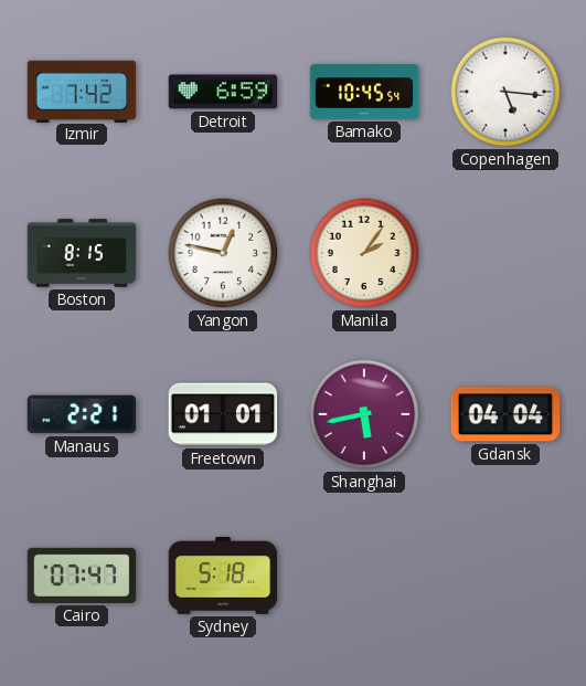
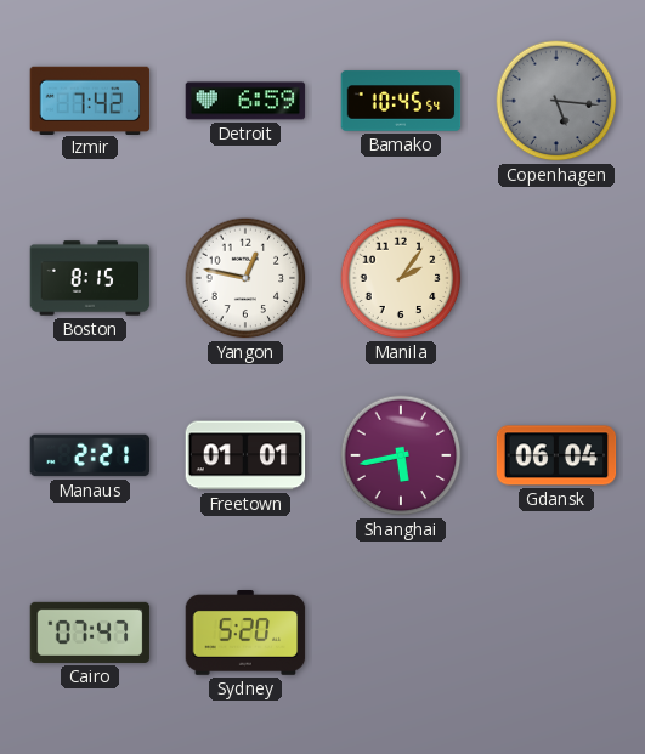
Copenhagen dial: white -> grey
Gdansk: 04:04 -> 06:04
Sydney: 5:18 -> 5:20
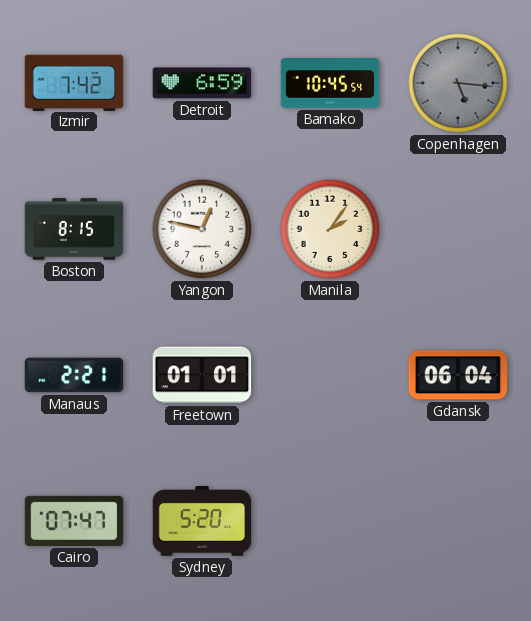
Shanghai: 5:43 -> none
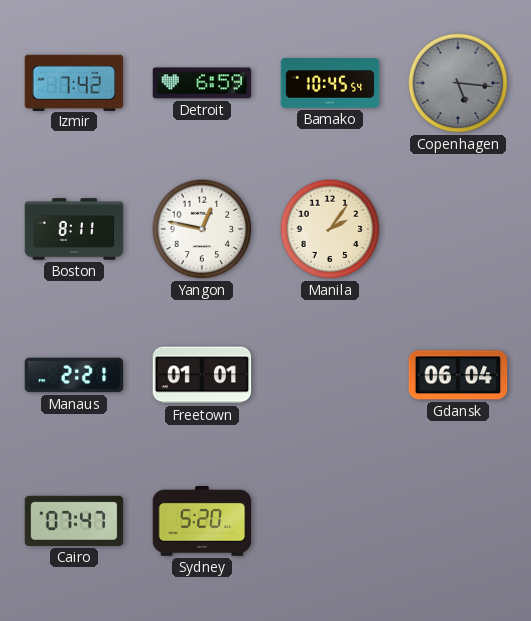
Boston: 8:15 -> 8:11
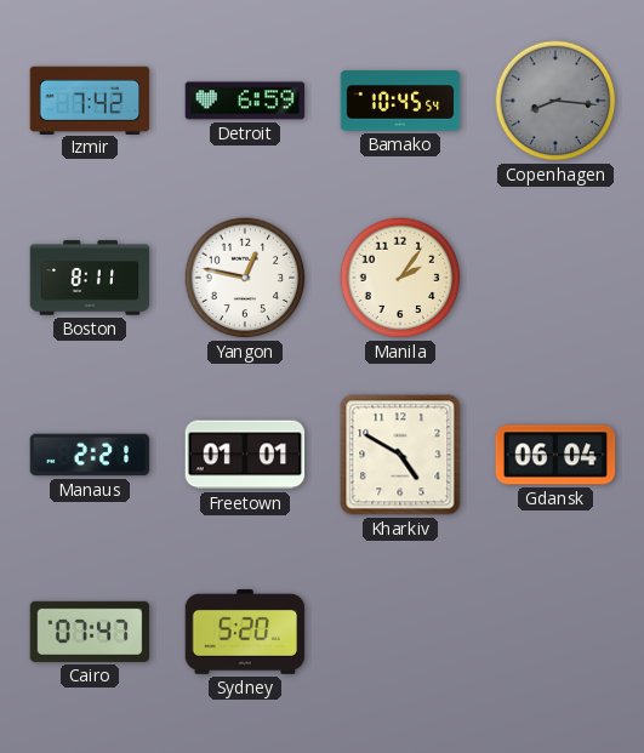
Copenhagen: 5:16 -> 8:16
Kharkiv: none -> 4:50
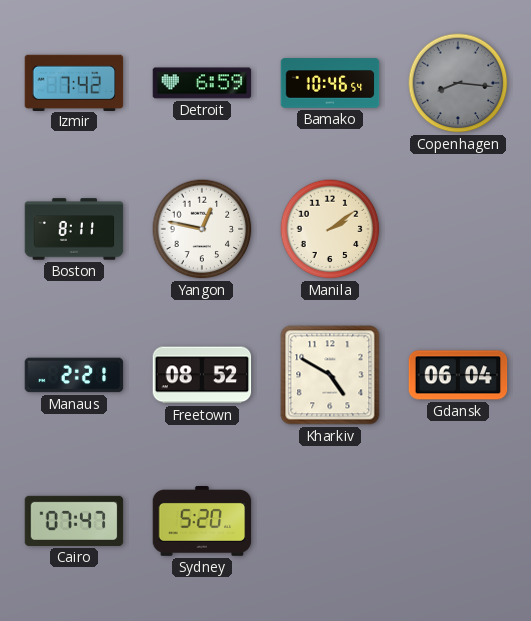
Bamako: 10:45 -> 10:46
Manila: 2:06 -> 2:09
Freetown: 01:01 -> 08:52
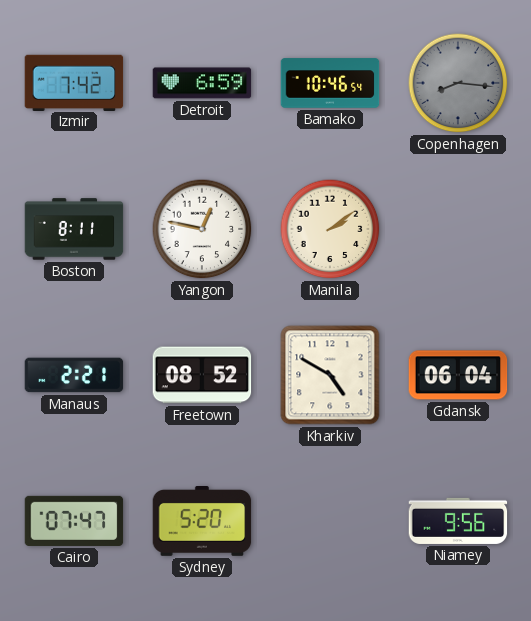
Niamey: none -> 9:56
